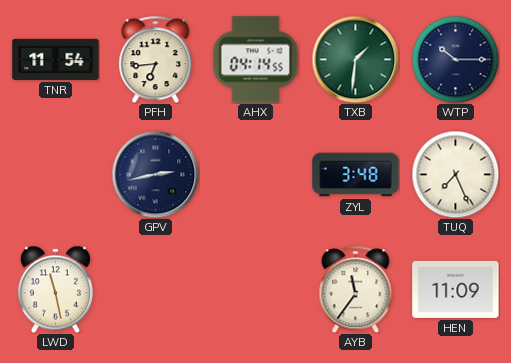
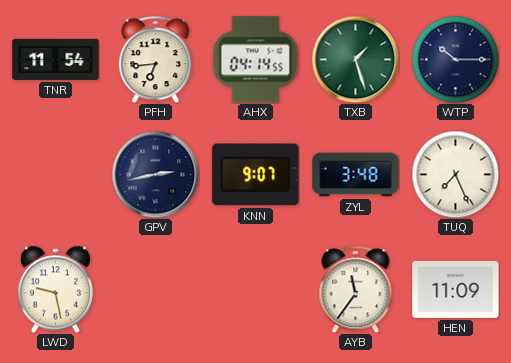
TXB: 1:31 -> 1:27
KNN: none -> 9:07
LWD: 11:28 -> 9:28
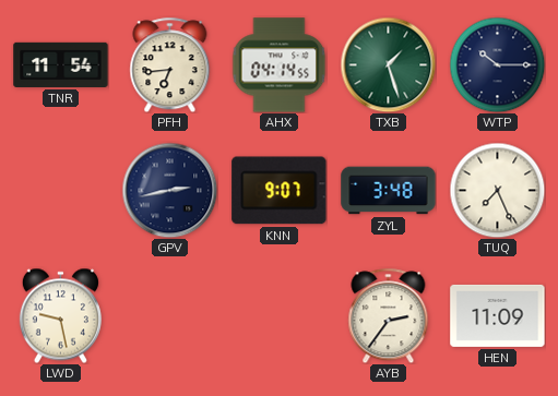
AYB: 11:36 -> 2:36
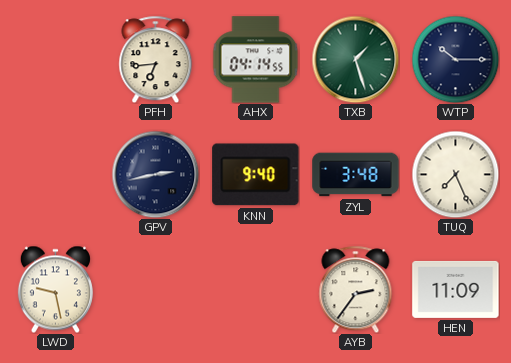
TNR: 11:54 -> none
KNN: 9:07 -> 9:40
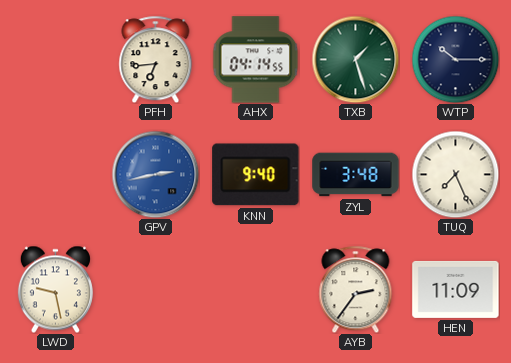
GPV dial: navy -> blue
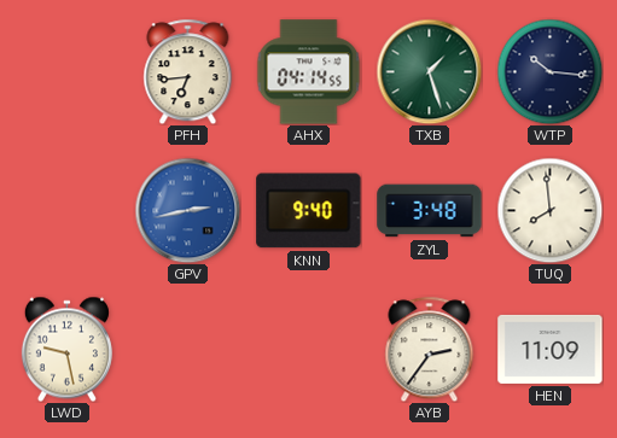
WTP: 10:15 -> 10:16
TUQ: 7:26 -> 7:59
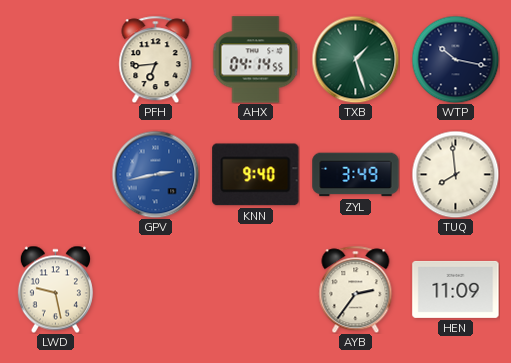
WTP: 10:16 -> 10:17
ZYL: 3:48 -> 3:49
